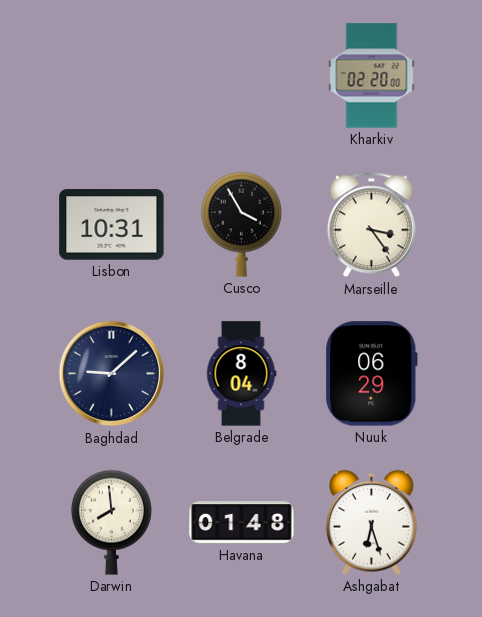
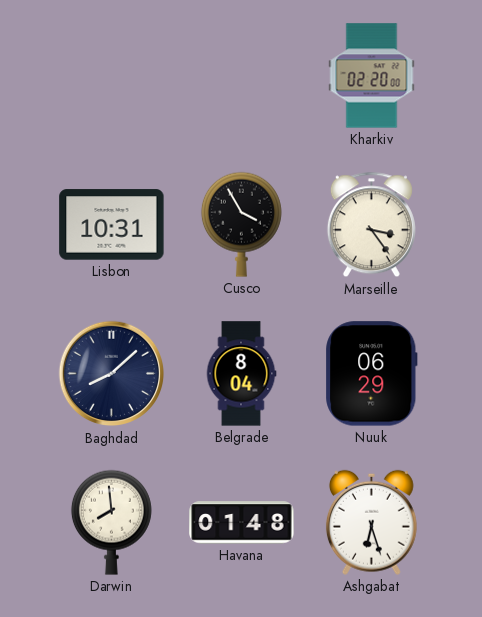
Baghdad: 9:08 -> 8:08
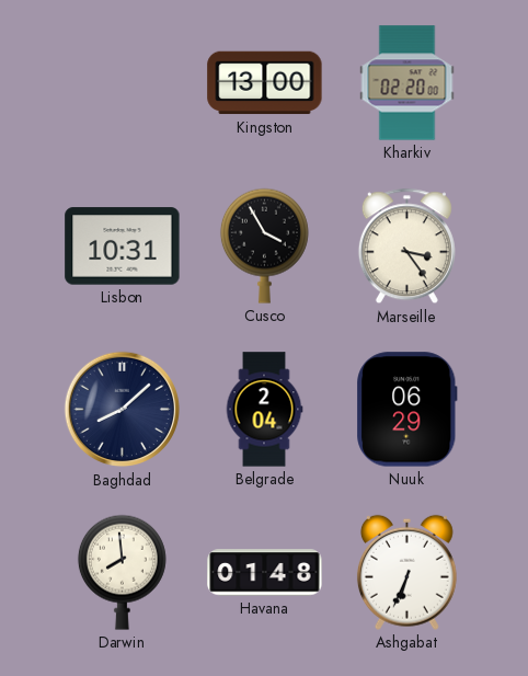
Kingston: none -> 13:00
Belgrade: 8:04 -> 2:04
Ashgabat: 6:27 -> 6:34
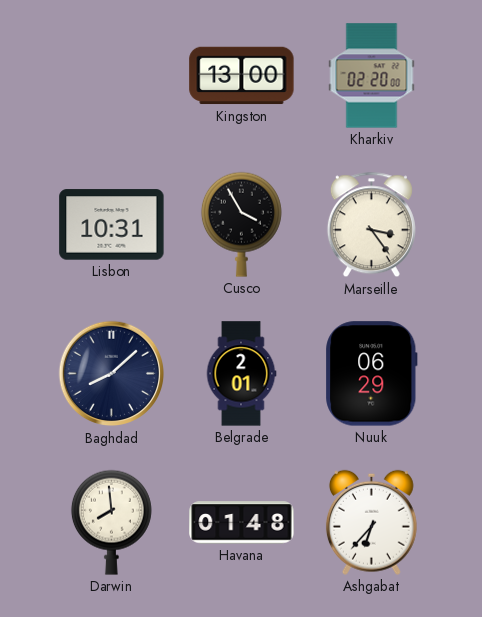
Belgrade: 2:04 -> 2:01
Ashgabat: 6:34 -> 6:37
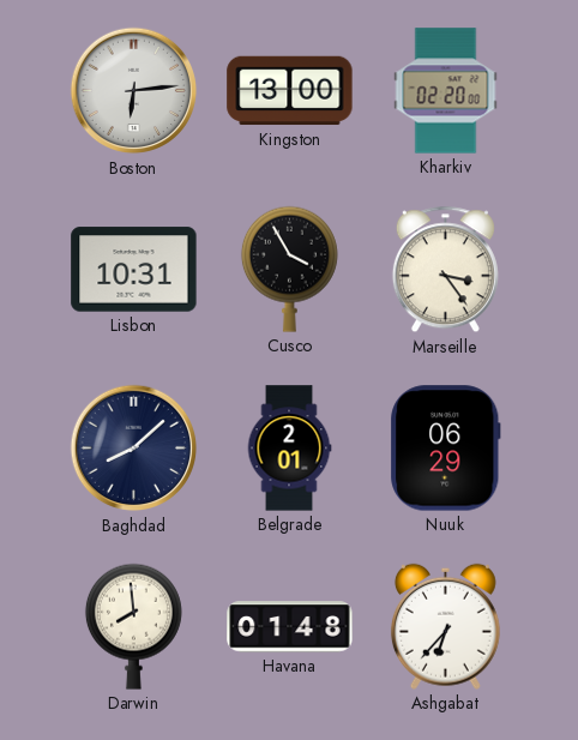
Boston: none -> 6:14
